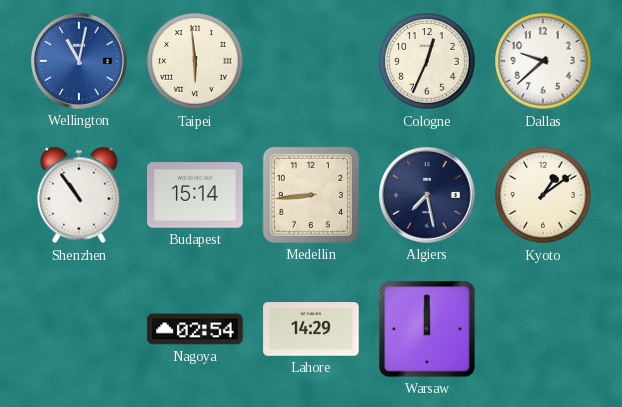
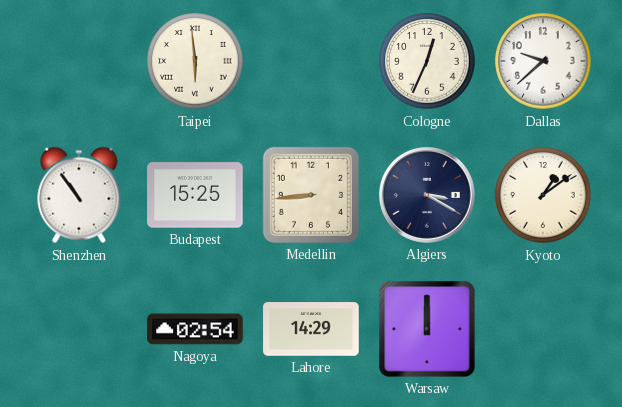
Wellington: 11:02 -> none
Budapest: 15:14 -> 15:25
Algiers: 7:28 -> 3:20
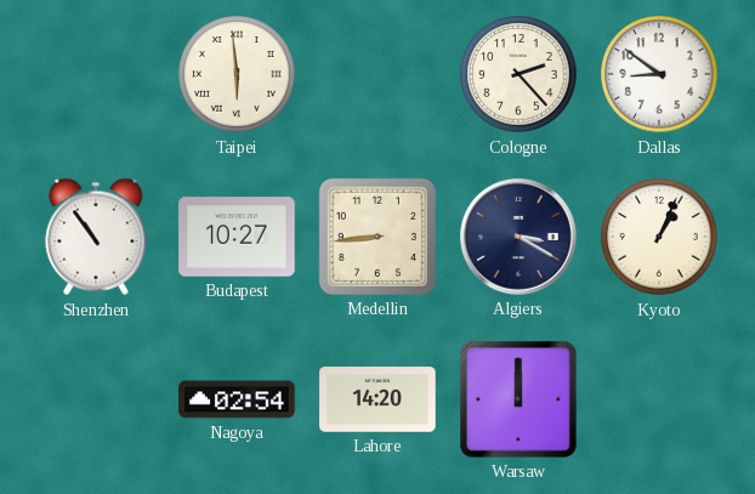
Cologne: 12:34 -> 2:23
Dallas: 9:38 -> 8:51
Budapest: 15:25 -> 10:27
Kyoto: 1:09 -> 1:04
Lahore: 14:29 -> 14:20
